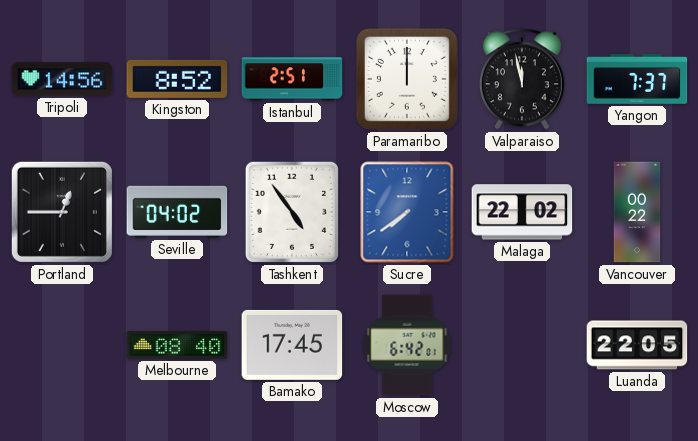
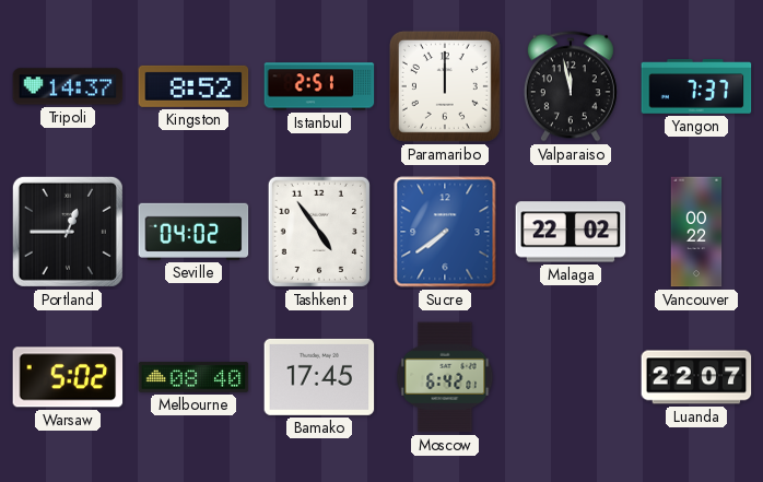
Tripoli: 14:56 -> 14:37
Warsaw: none -> 5:02
Luanda: 22:05 -> 22:07
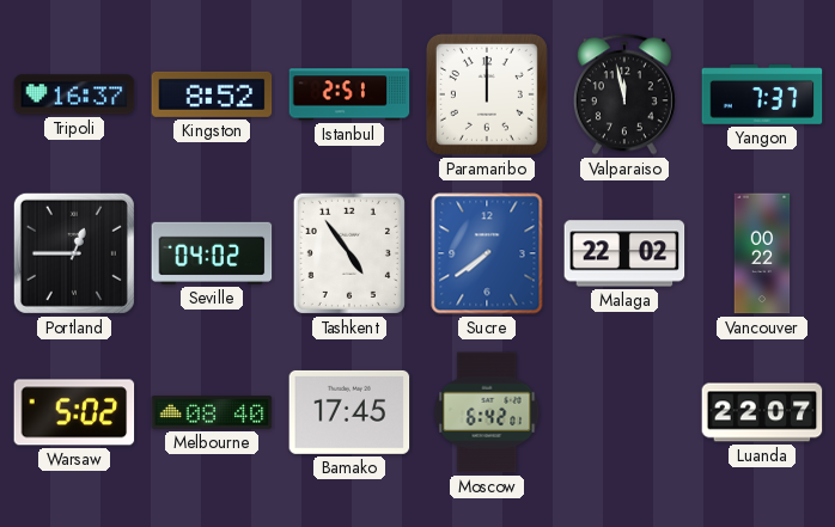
Tripoli: 14:37 -> 16:37
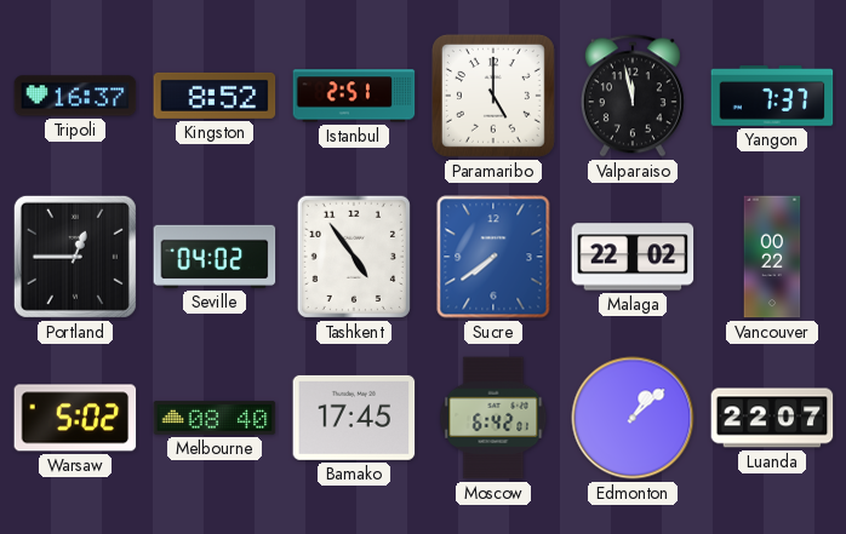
Paramaribo: 12:00 -> 5:00
Edmonton: none -> 1:08
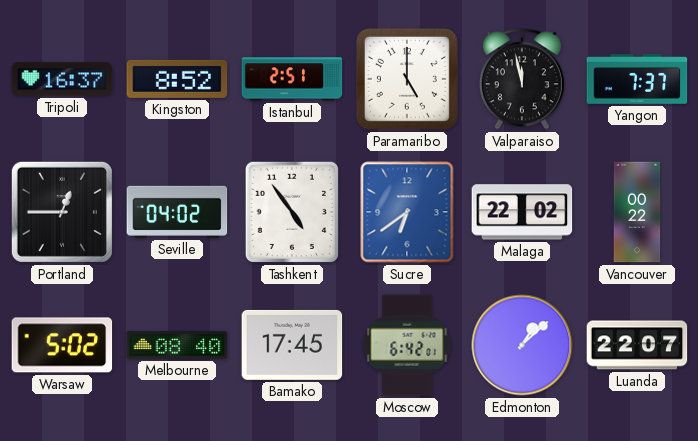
Sucre: 7:39 -> 6:39
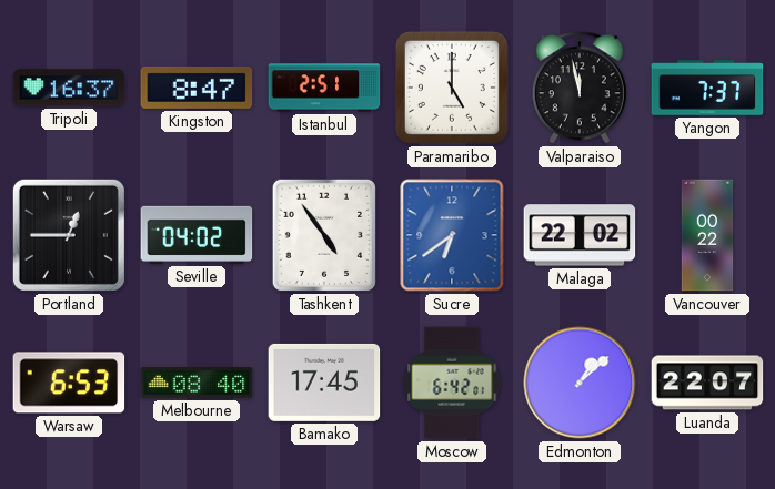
Kingston: 8:52 -> 8:47
Warsaw: 5:02 -> 6:53
